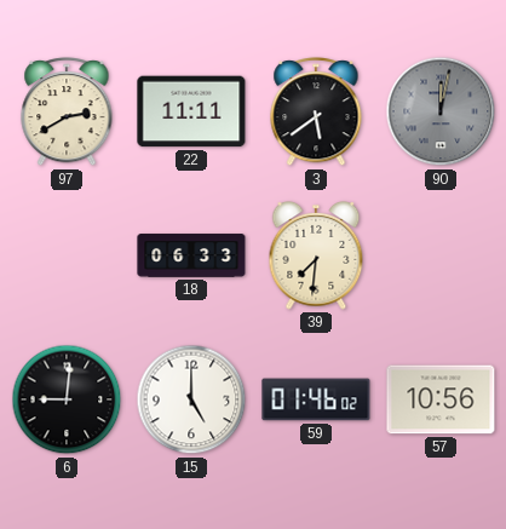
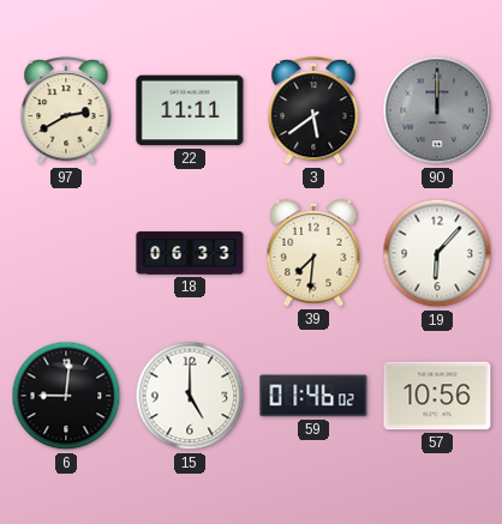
90: 12:02 -> 12:00
19: none -> 6:07
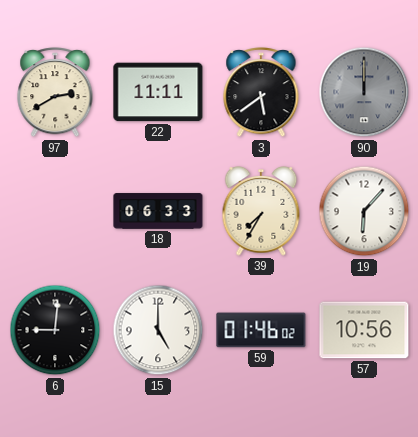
39: 7:31 -> 7:35
